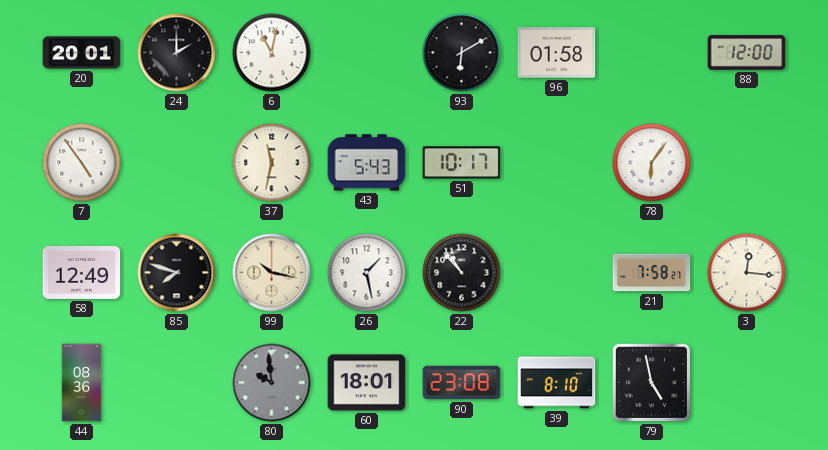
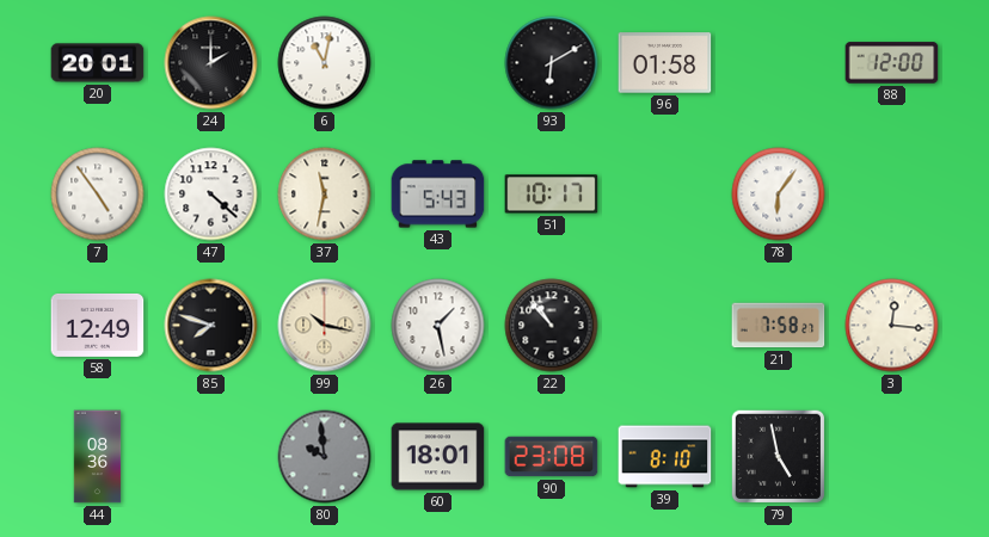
47: none -> 4:22
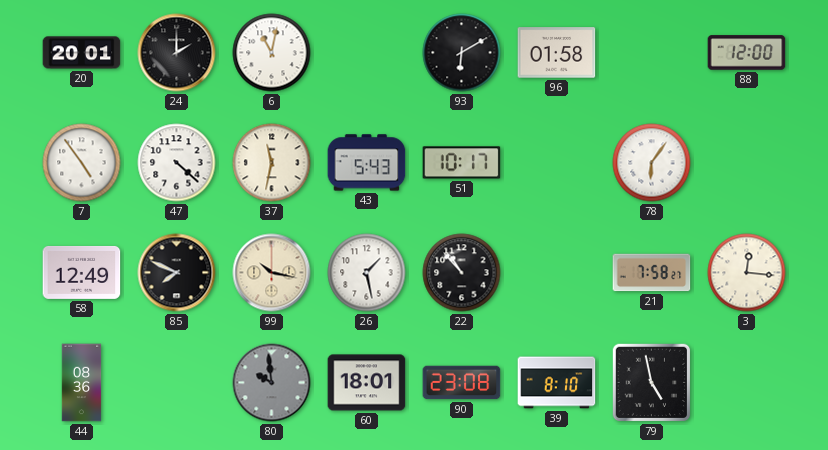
85: 7:48 -> 7:49
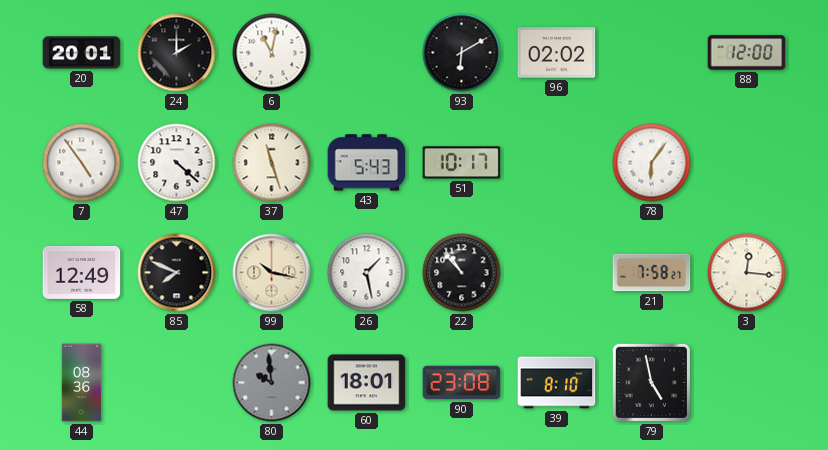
96: 01:58 -> 02:02
37: 11:32 -> 11:27
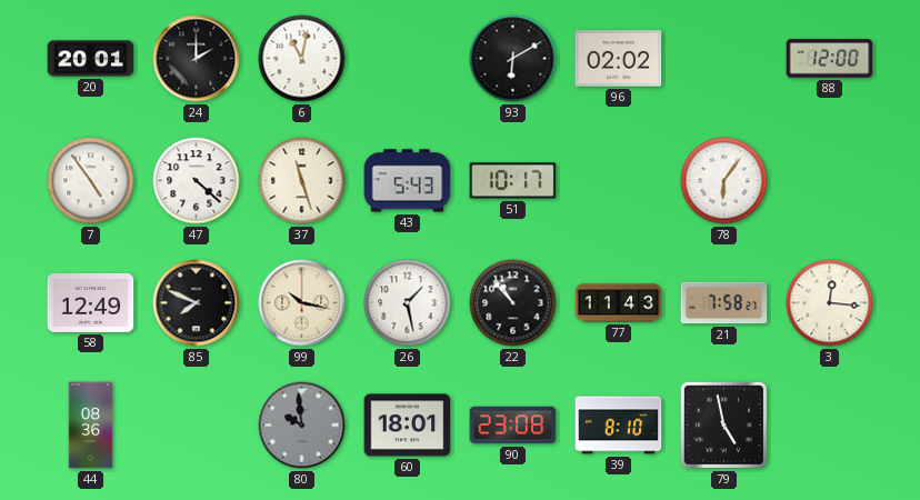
77: none -> 11:43
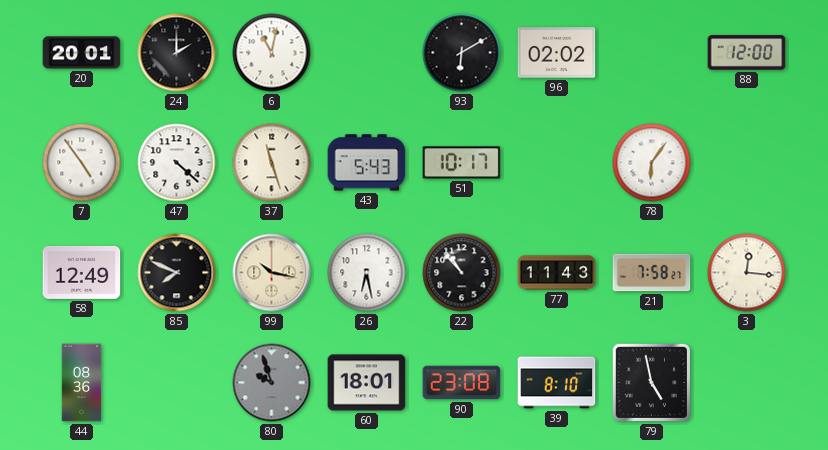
26: 1:28 -> 6:28
80: 9:59 -> 9:57
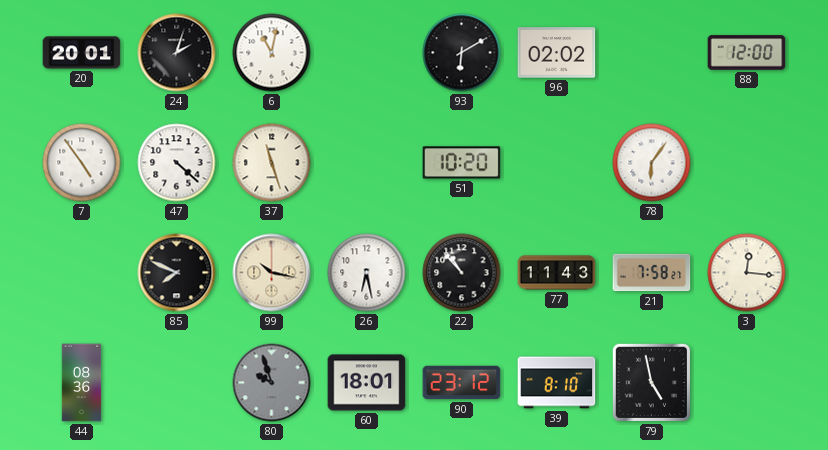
24: 2:00 -> 2:03
43: 5:43 -> none
51: 10:17 -> 10:20
58: 12:49 -> none
90: 23:08 -> 23:12
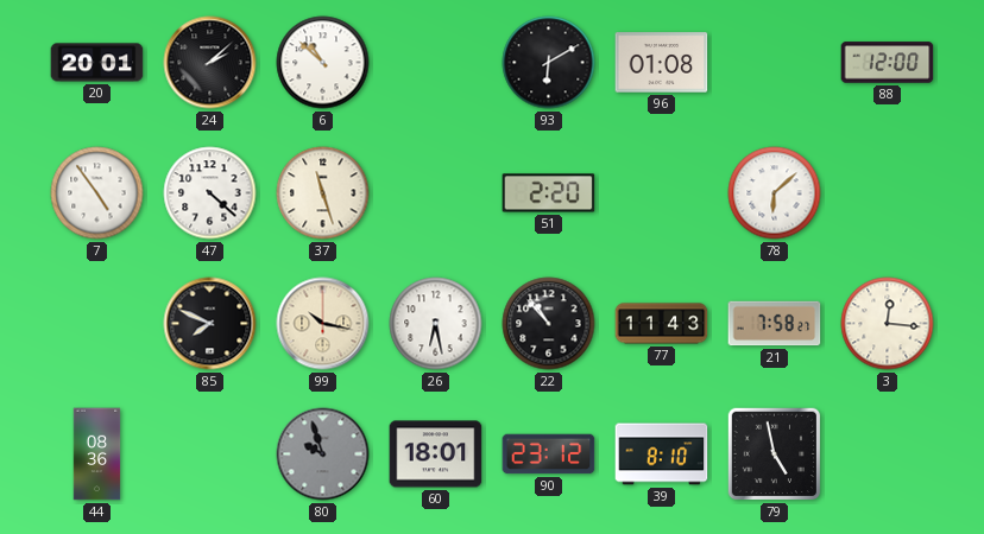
24: 2:03 -> 2:08
6: 11:02 -> 10:52
96: 02:02 -> 01:08
51: 10:20 -> 2:20
78: 6:06 -> 6:08
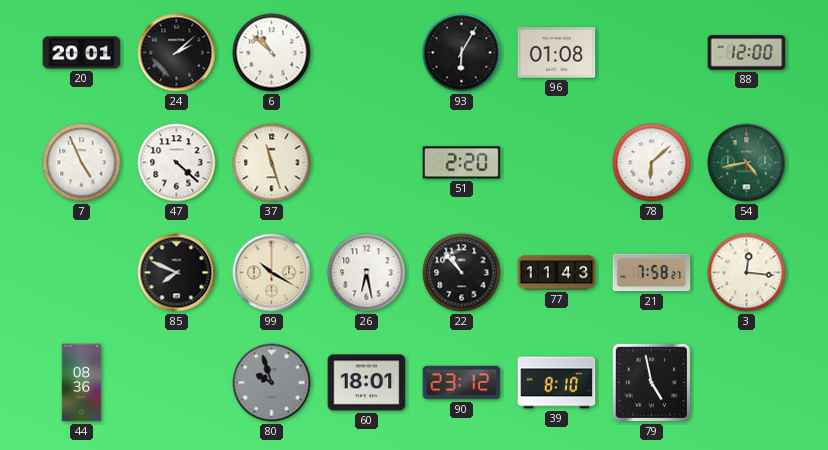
93: 6:10 -> 6:05
7: 4:54 -> 4:56
54: none -> 4:43
99: 10:17 -> 10:20
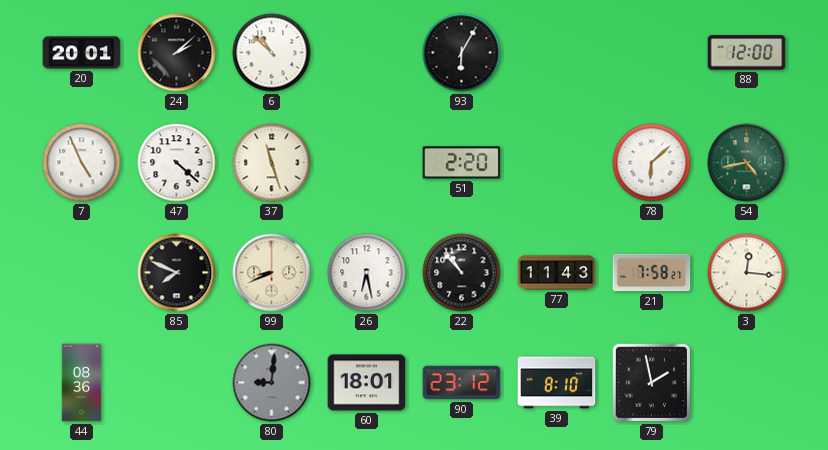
96: 01:08 -> none
99: 10:20 -> 8:41
80: 9:57 -> 9:01
79: 4:58 -> 1:58
